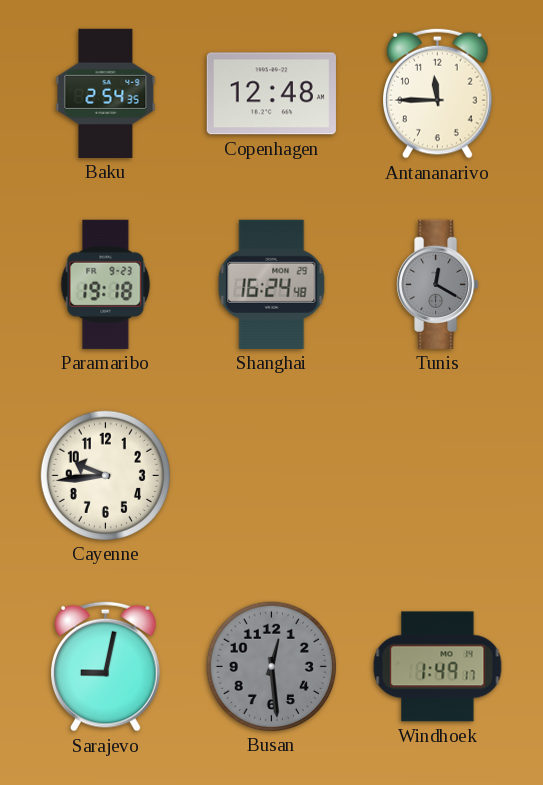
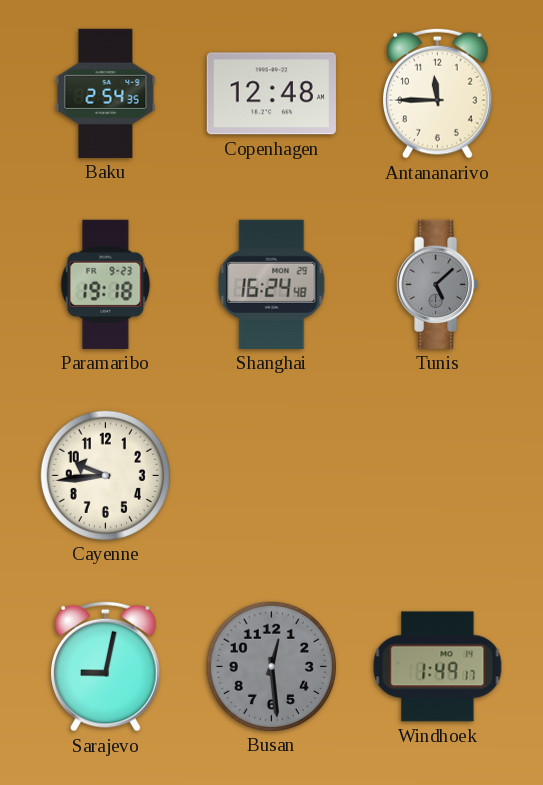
Tunis: 12:20 -> 5:08
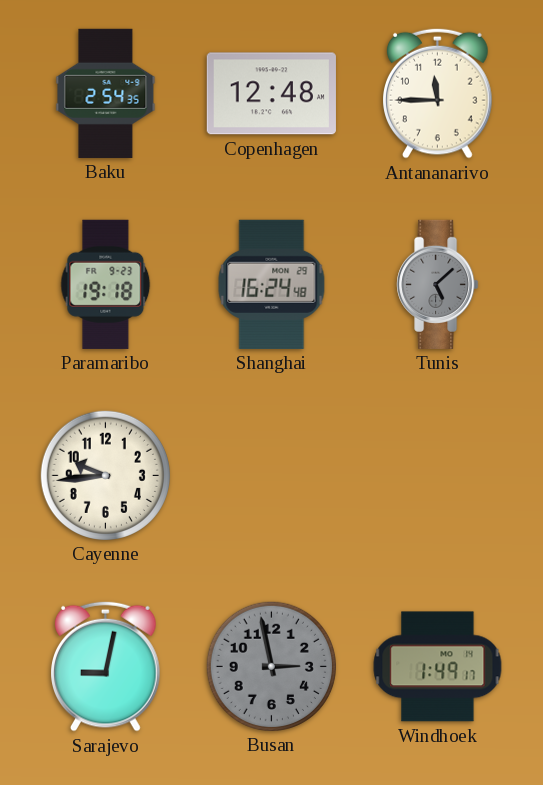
Busan: 12:29 -> 2:58
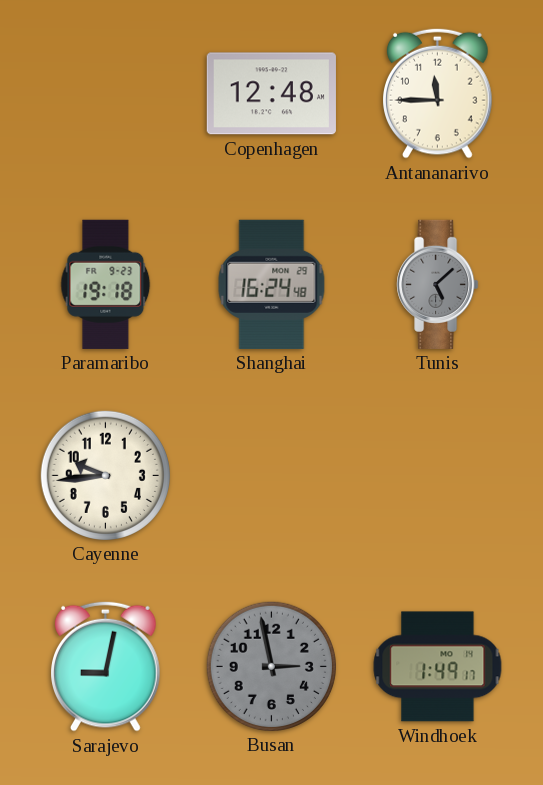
Baku: 2:54 -> none
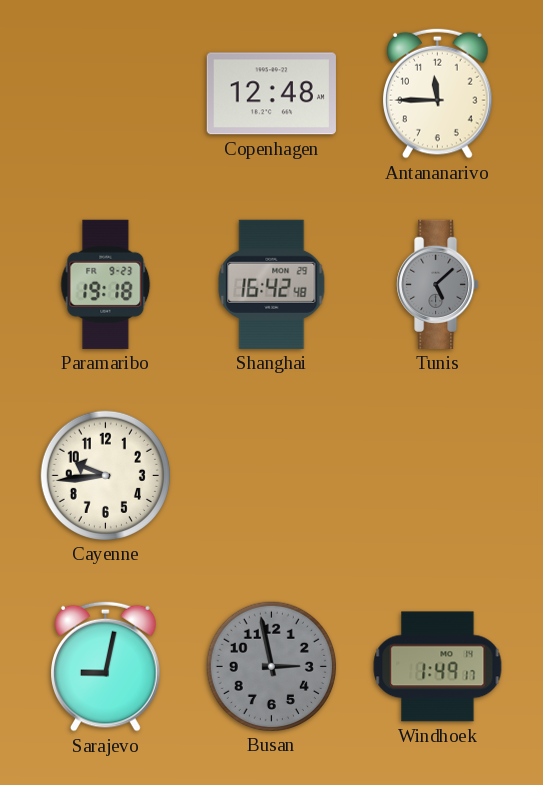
Shanghai: 16:24 -> 16:42
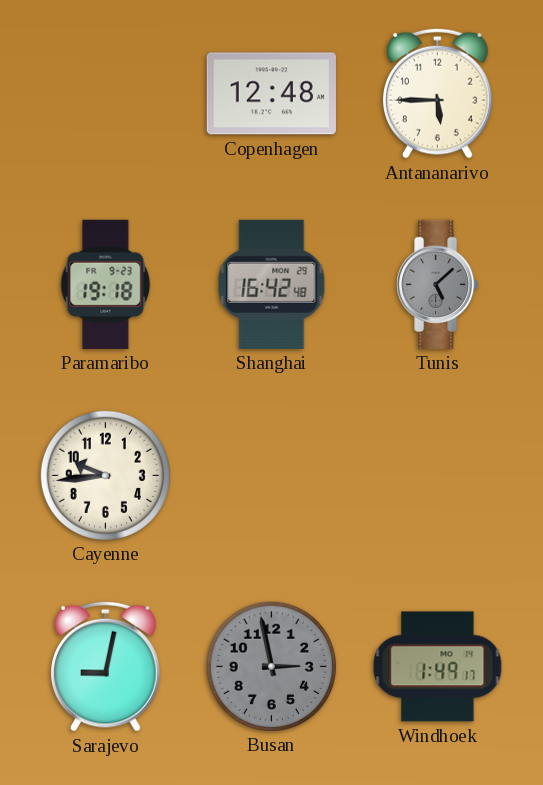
Antananarivo: 11:45 -> 5:45
